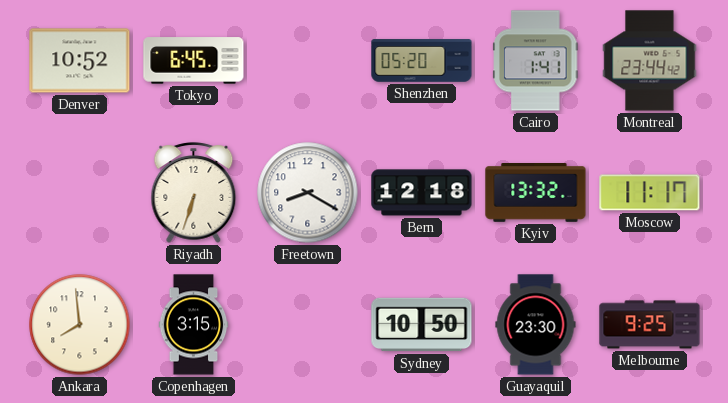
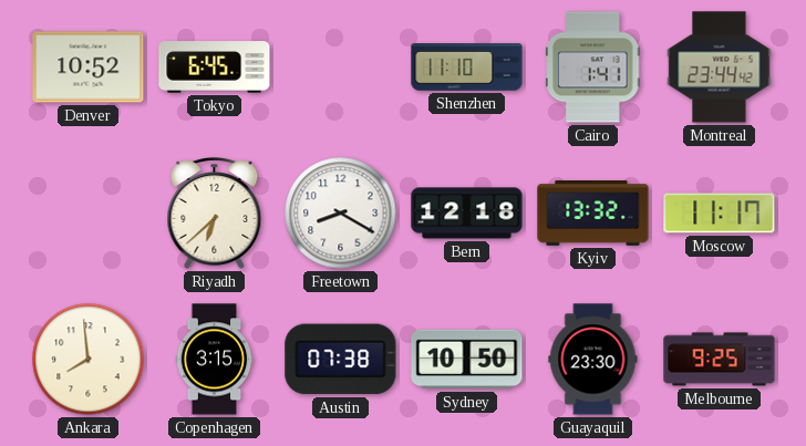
Shenzhen: 05:20 -> 11:10
Riyadh: 6:33 -> 6:38
Austin: none -> 07:38
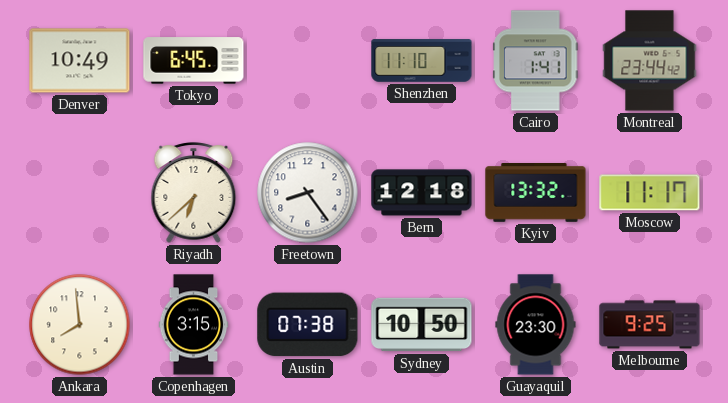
Denver: 10:52 -> 10:49
Freetown: 8:20 -> 8:24
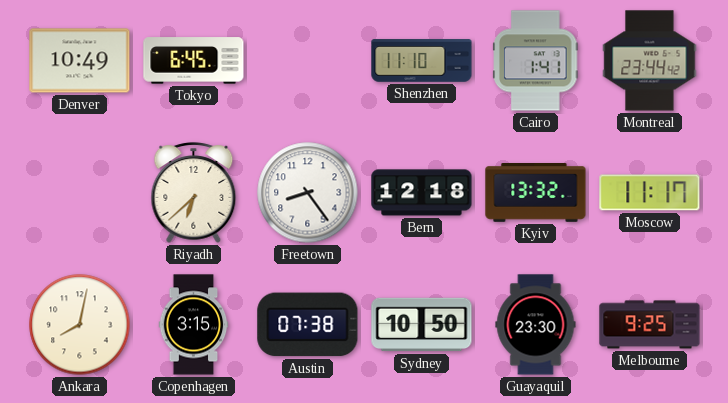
Ankara: 7:59 -> 8:02
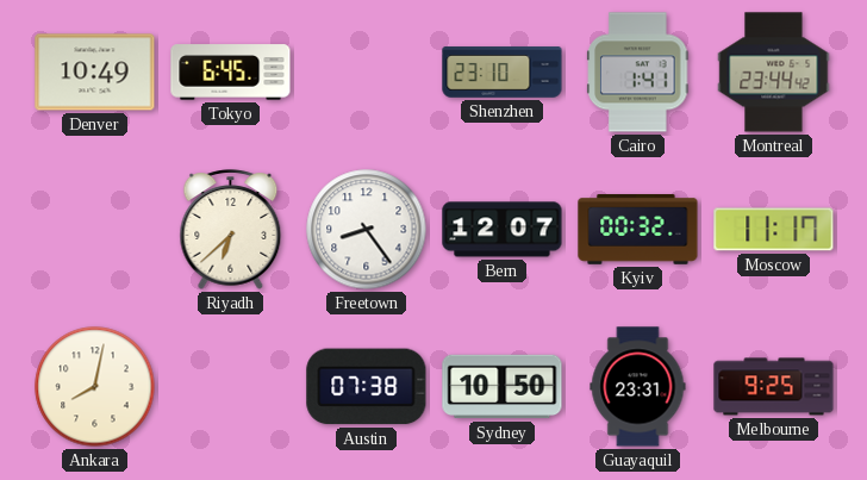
Shenzhen: 11:10 -> 23:10
Bern: 12:18 -> 12:07
Kyiv: 13:32 -> 00:32
Copenhagen: 3:15 -> none
Guayaquil: 23:30 -> 23:31
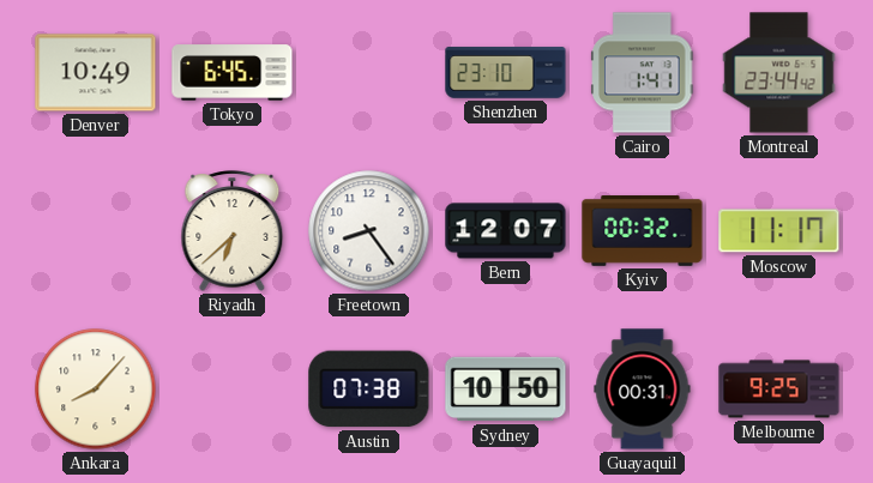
Ankara: 8:02 -> 8:07
Guayaquil: 23:31 -> 00:31
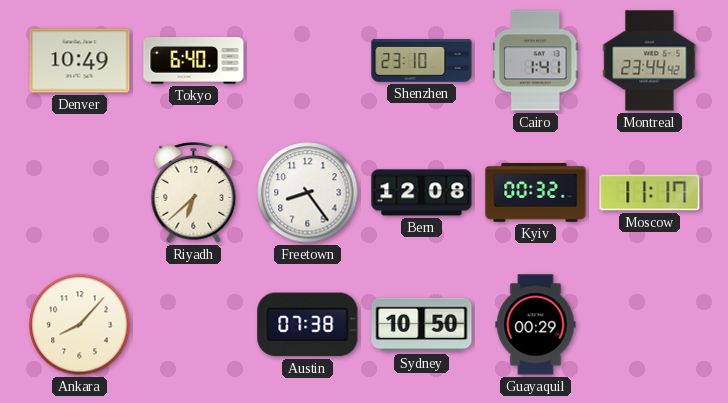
Tokyo: 6:45 -> 6:40
Bern: 12:07 -> 12:08
Guayaquil: 00:31 -> 00:29
Melbourne: 9:25 -> none
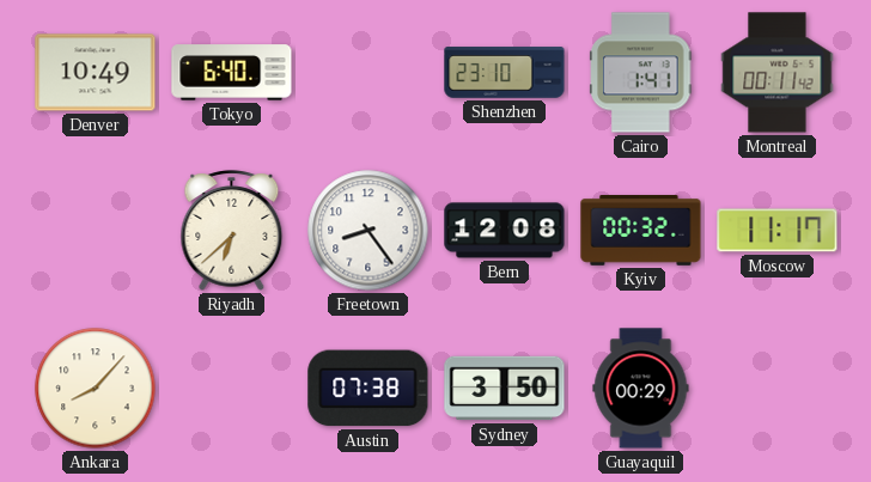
Montreal: 23:44 -> 00:11
Sydney: 10:50 -> 3:50
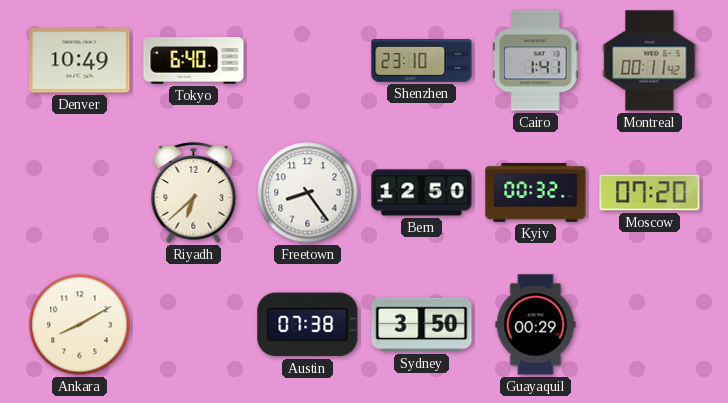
Bern: 12:08 -> 12:50
Moscow: 11:17 -> 07:20
Ankara: 8:07 -> 8:10
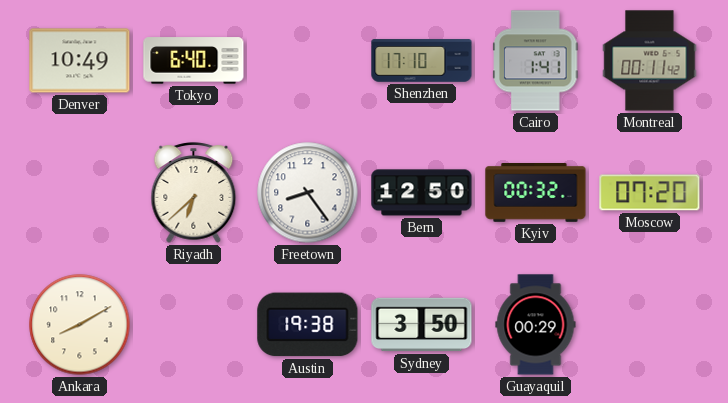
Shenzhen: 23:10 -> 17:10
Austin: 07:38 -> 19:38
